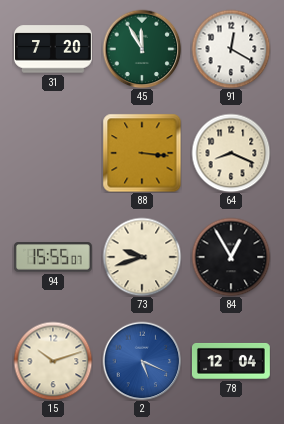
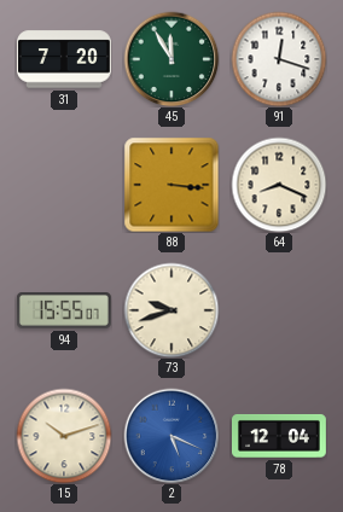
91: 12:20 -> 12:18
84: 12:55 -> none
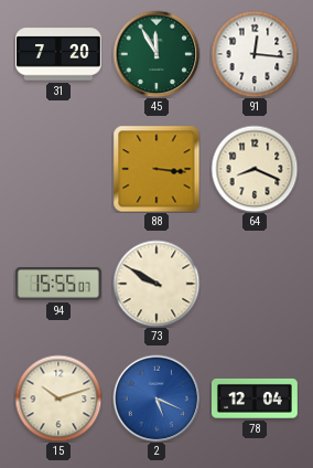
91: 12:18 -> 12:16
73: 9:42 -> 9:50
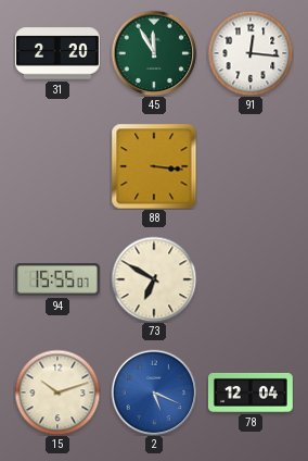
31: 7:20 -> 2:20
64: 8:19 -> none
73: 9:50 -> 6:50
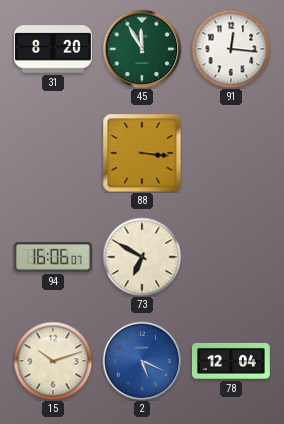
31: 2:20 -> 8:20
94: 15:55 -> 16:06
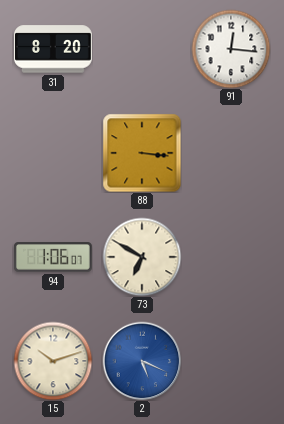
45: 11:55 -> none
94: 16:06 -> 1:06
78: 12:04 -> none
